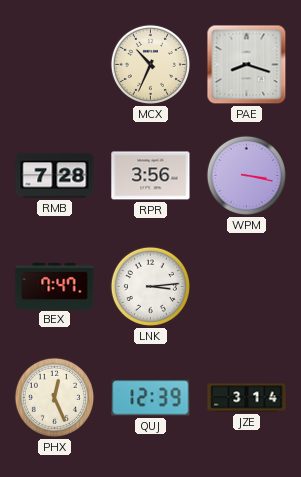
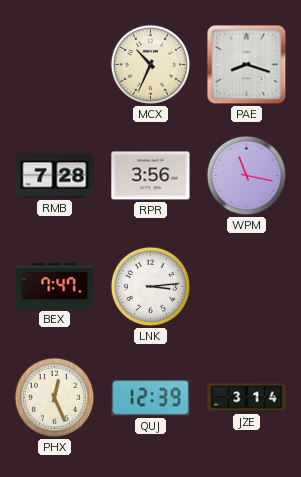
WPM: 3:17 -> 11:17
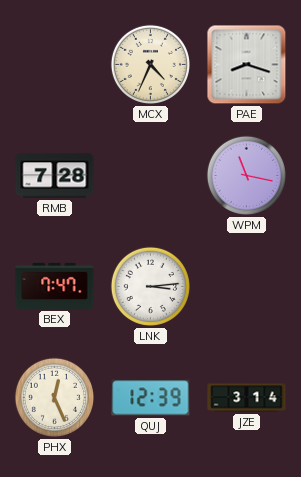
MCX: 10:34 -> 4:34
RPR: 3:56 -> none
